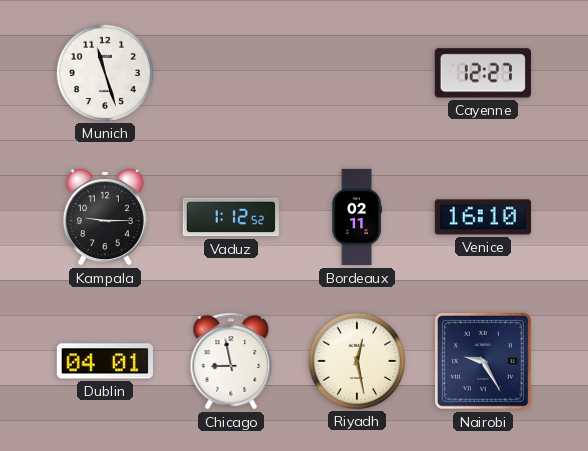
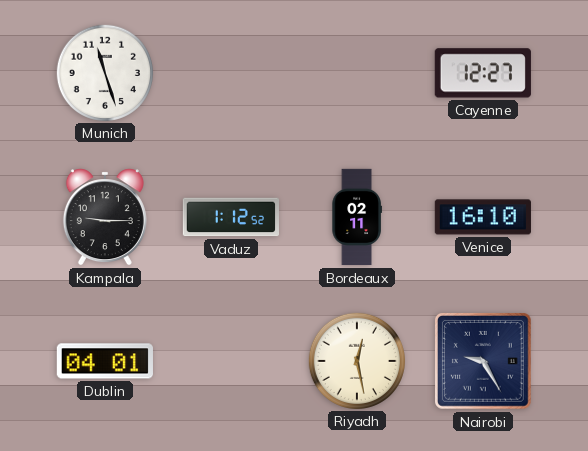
Chicago: 8:58 -> none
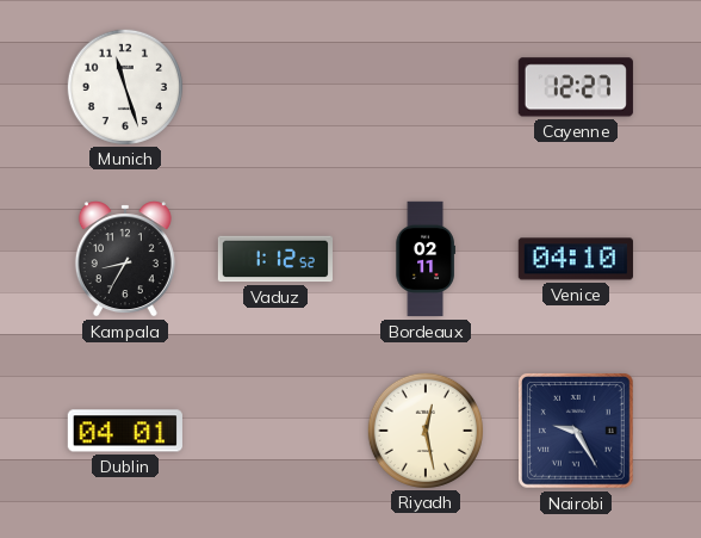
Kampala: 9:15 -> 8:35
Venice: 16:10 -> 04:10
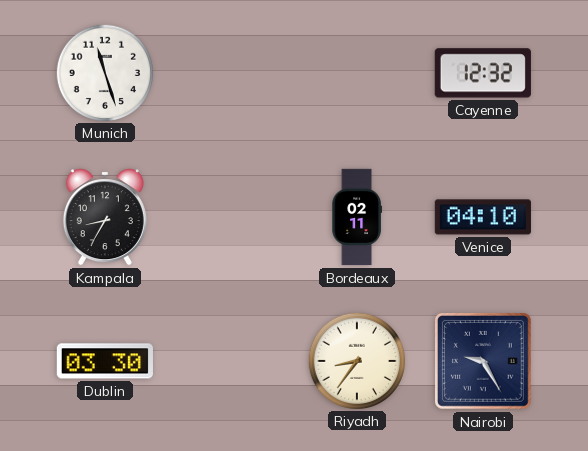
Cayenne: 12:27 -> 12:32
Vaduz: 1:12 -> none
Dublin: 04:01 -> 03:30
Riyadh: 12:28 -> 8:36
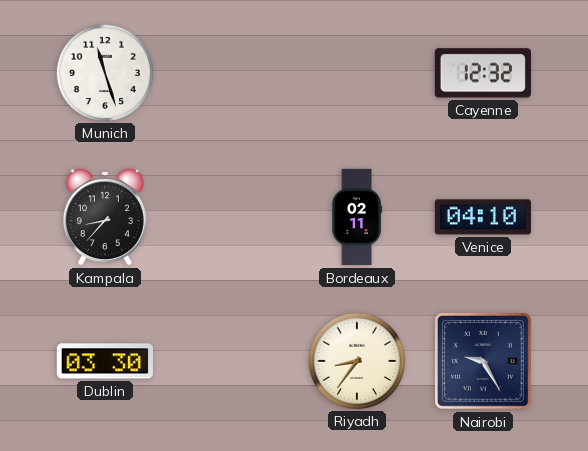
Kampala: 8:35 -> 8:37
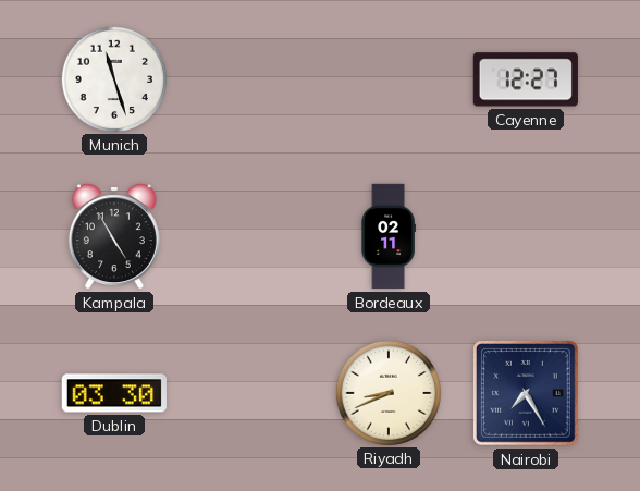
Cayenne: 12:32 -> 12:27
Kampala: 8:37 -> 4:55
Venice: 04:10 -> none
Riyadh: 8:36 -> 8:41
Nairobi: 9:25 -> 7:25
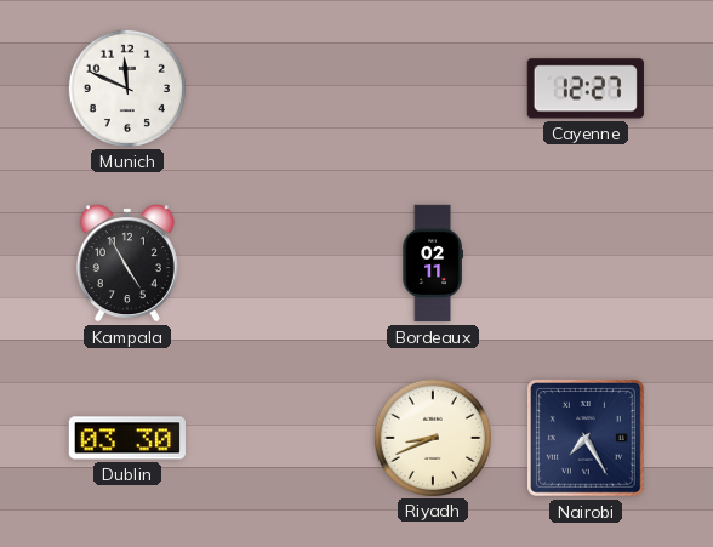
Munich: 11:27 -> 11:49
